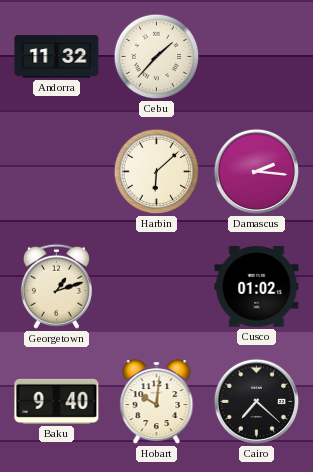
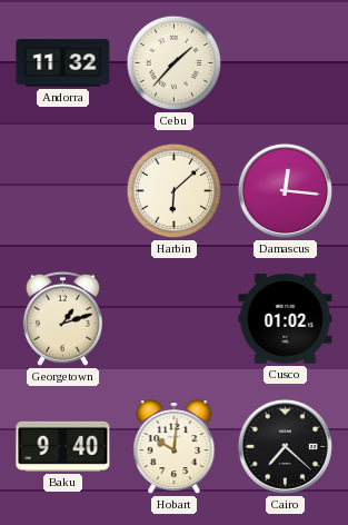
Damascus: 2:16 -> 12:16
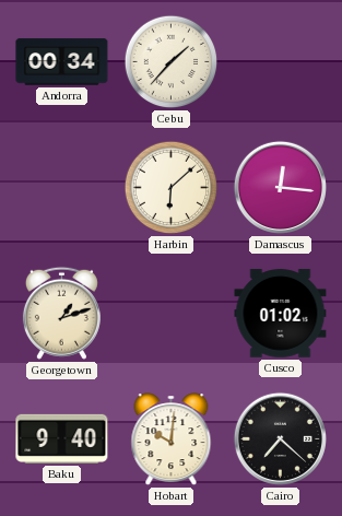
Andorra: 11:32 -> 00:34
